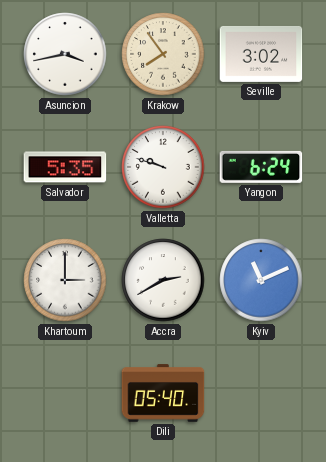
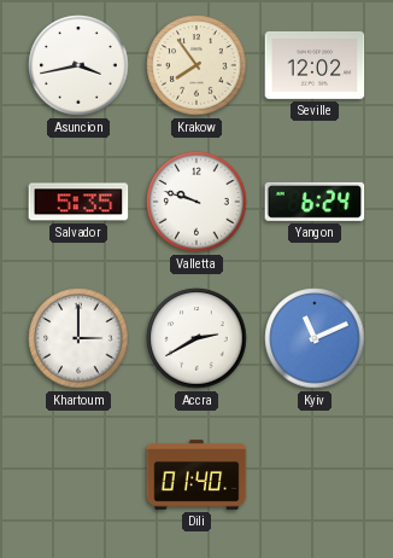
Seville: 3:02 -> 12:02
Dili: 05:40 -> 01:40
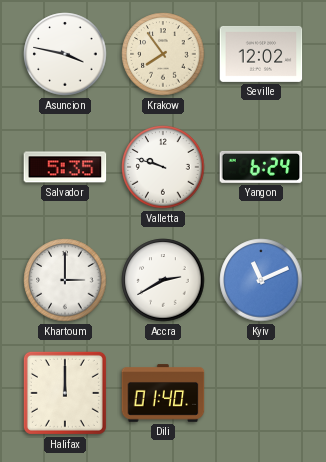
Asuncion: 3:43 -> 3:47
Halifax: none -> 12:00
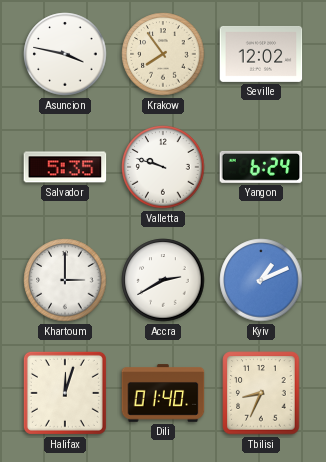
Kyiv: 11:11 -> 1:11
Halifax: 12:00 -> 12:03
Tbilisi: none -> 8:34
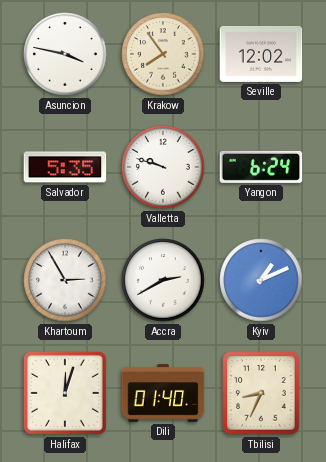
Khartoum: 3:00 -> 2:55
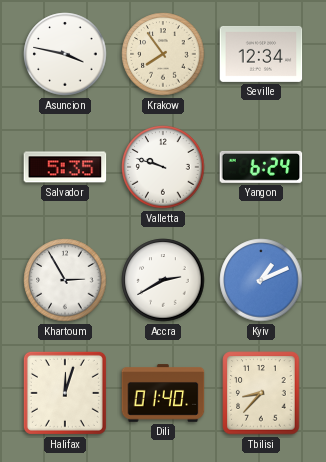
Seville: 12:02 -> 12:34
Tbilisi: 8:34 -> 8:37
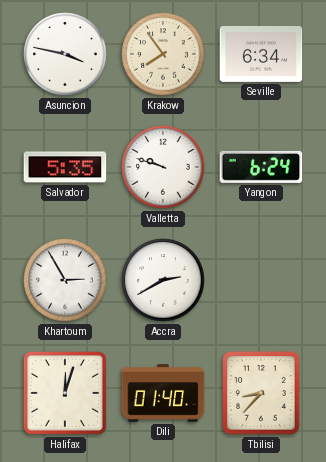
Seville: 12:34 -> 6:34
Kyiv: 1:11 -> none
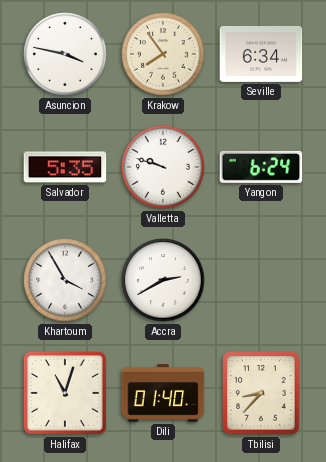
Khartoum: 2:55 -> 3:55
Halifax: 12:03 -> 11:03
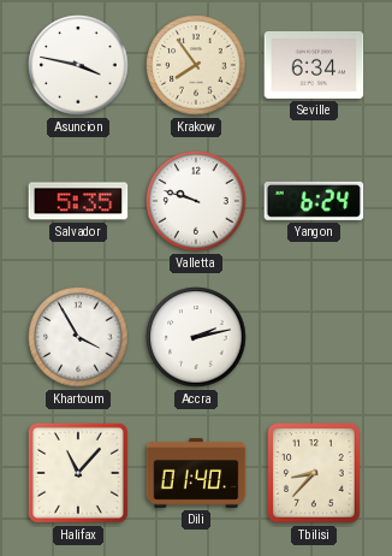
Accra: 2:40 -> 2:13
Halifax: 11:03 -> 11:07
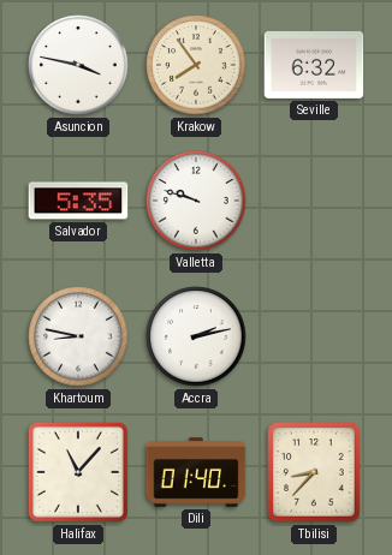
Seville: 6:34 -> 6:32
Yangon: 6:24 -> none
Khartoum: 3:55 -> 8:47
